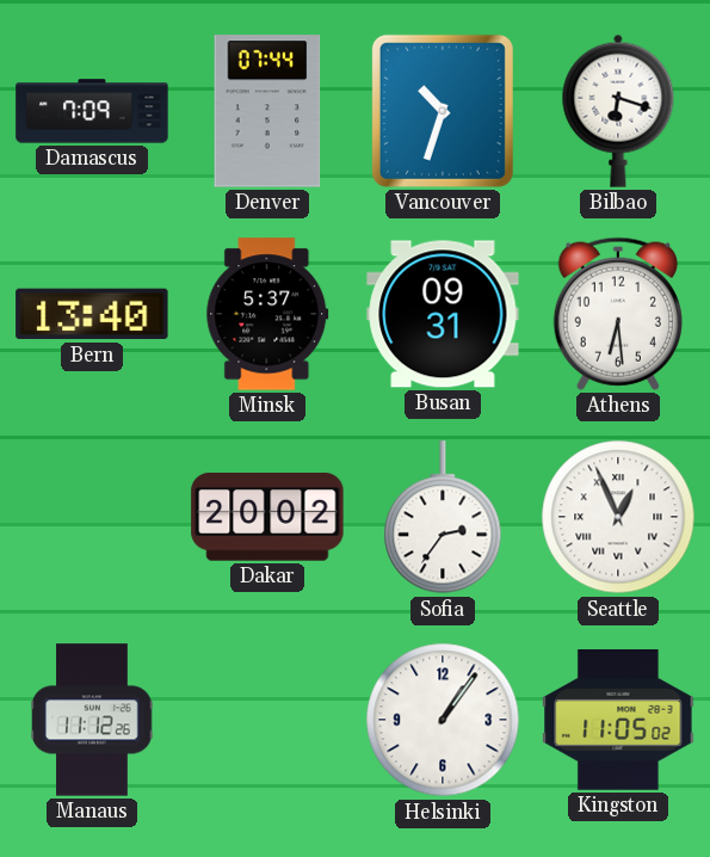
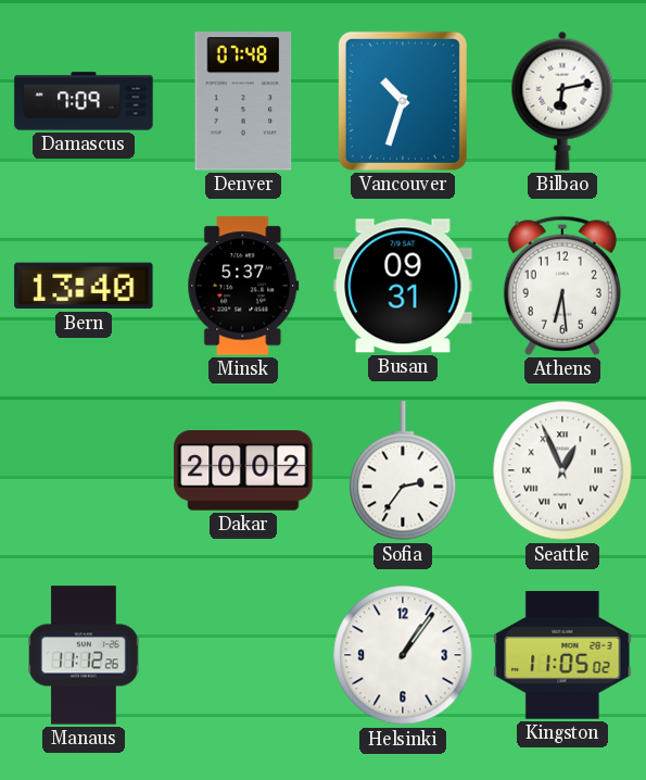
Denver: 07:44 -> 07:48
Bilbao: 6:18 -> 6:13
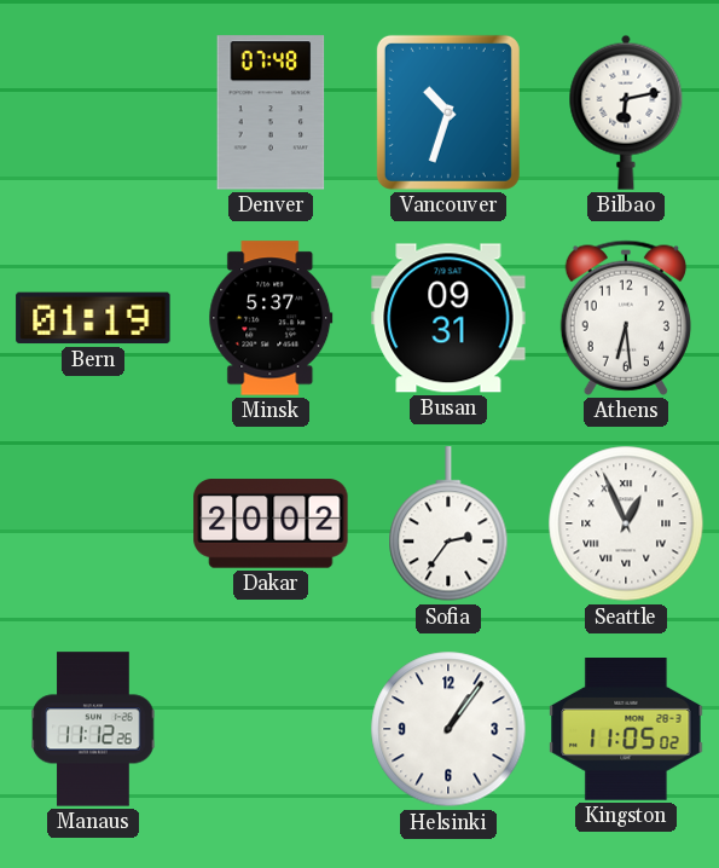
Damascus: 7:09 -> none
Bern: 13:40 -> 01:19
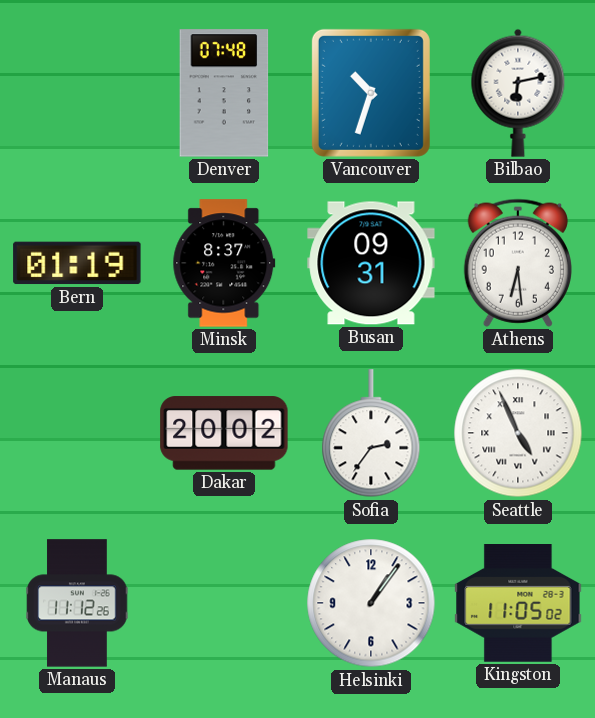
Minsk: 5:37 -> 8:37
Seattle: 12:56 -> 4:56
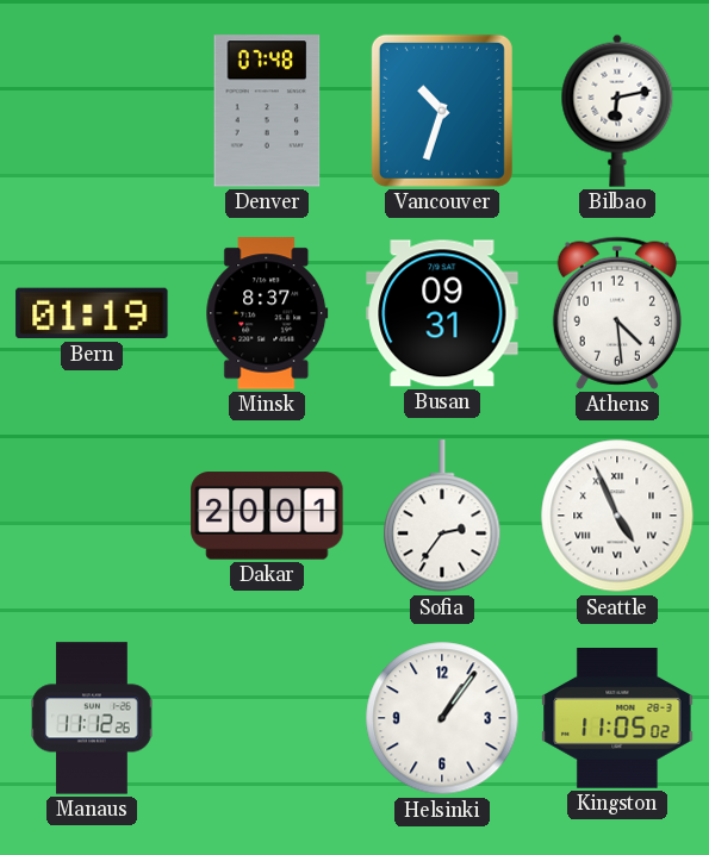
Athens: 6:29 -> 4:29
Dakar: 20:02 -> 20:01
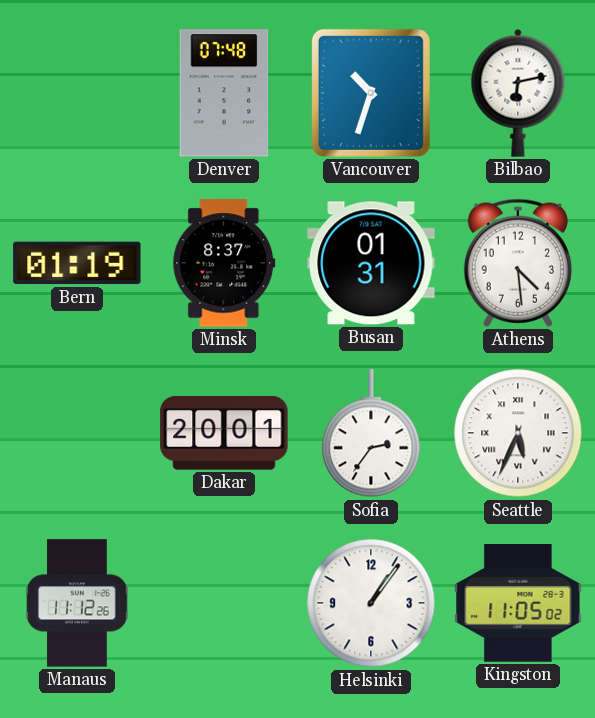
Busan: 09:31 -> 01:31
Seattle: 4:56 -> 5:34
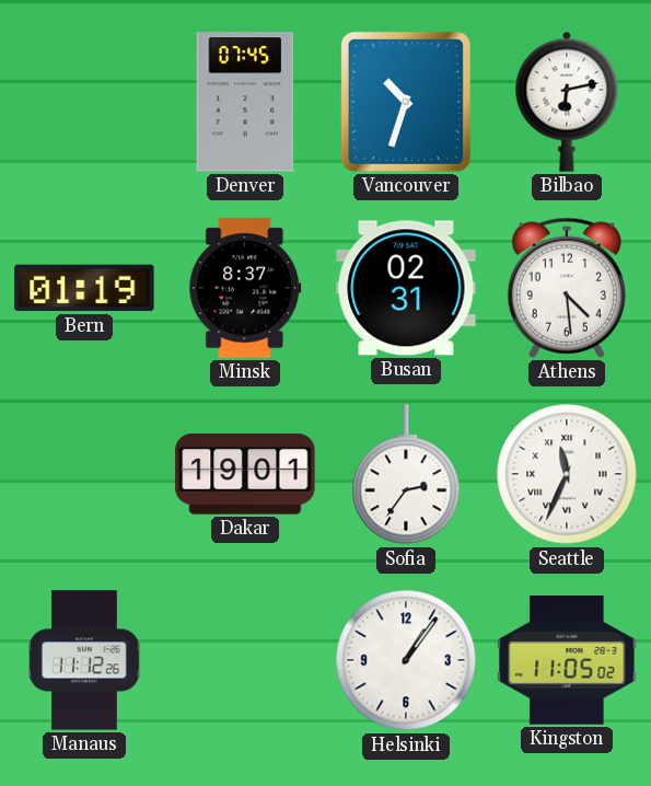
Denver: 07:48 -> 07:45
Busan: 01:31 -> 02:31
Dakar: 20:01 -> 19:01
Seattle: 5:34 -> 11:34
